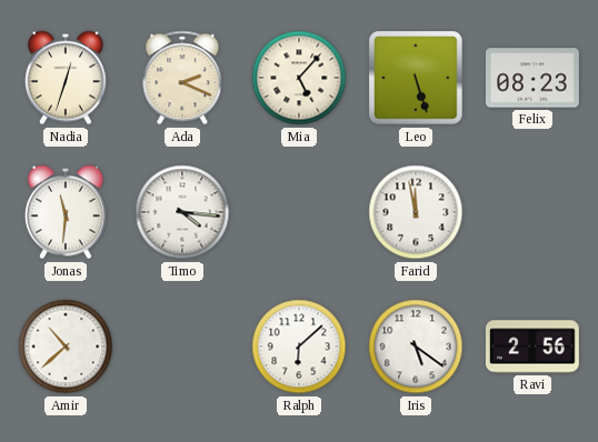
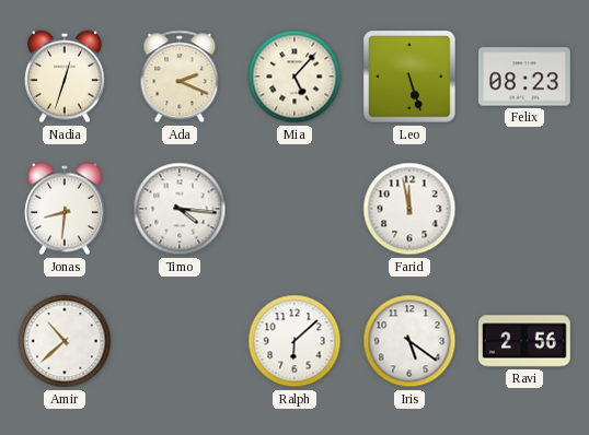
Jonas: 11:31 -> 8:31
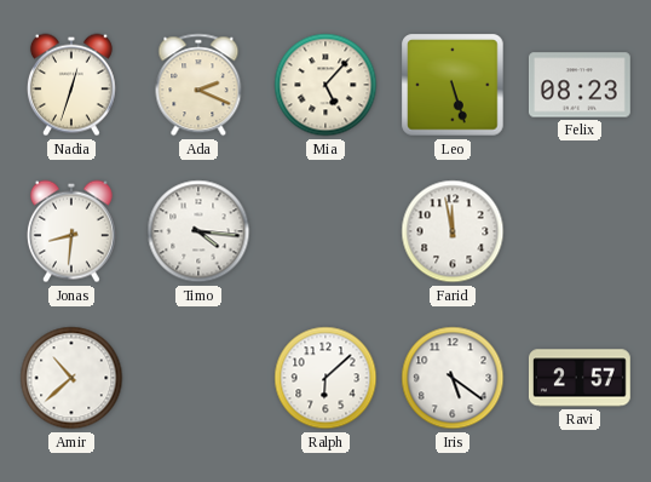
Ravi: 2:56 -> 2:57
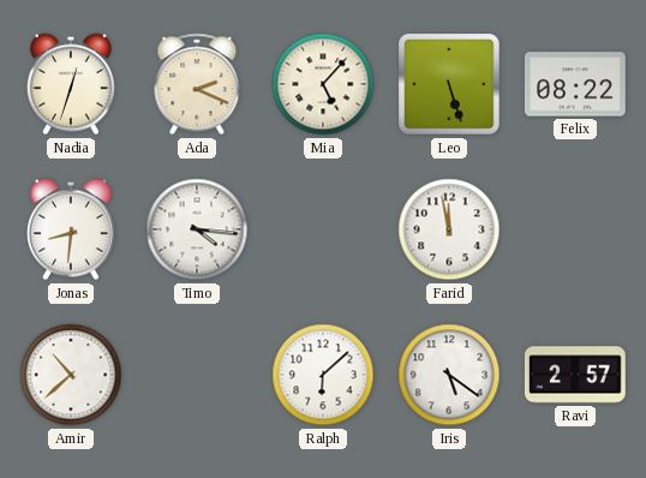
Felix: 08:23 -> 08:22
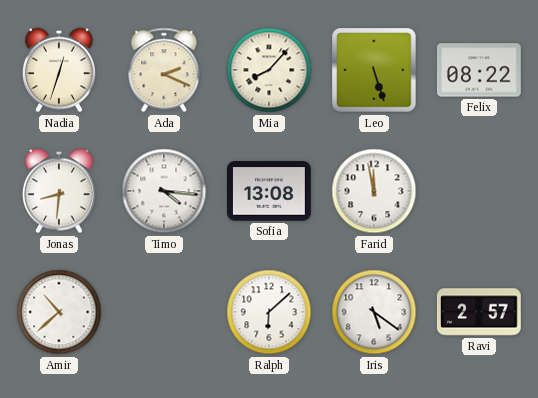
Mia: 5:07 -> 8:07
Sofia: none -> 13:08
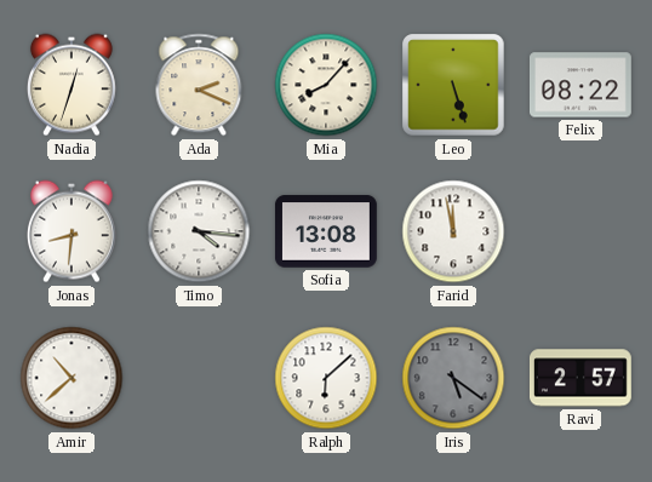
Iris dial: white -> grey
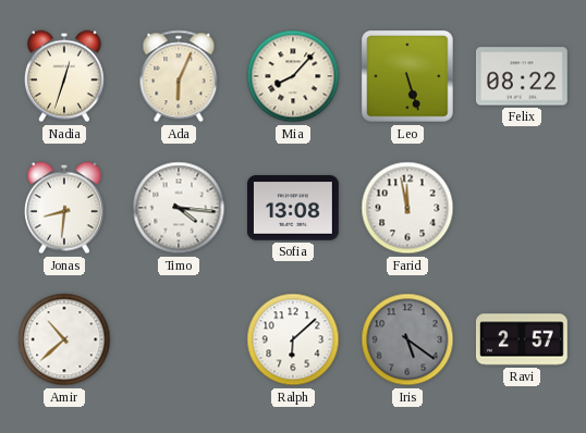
Ada: 2:19 -> 6:04
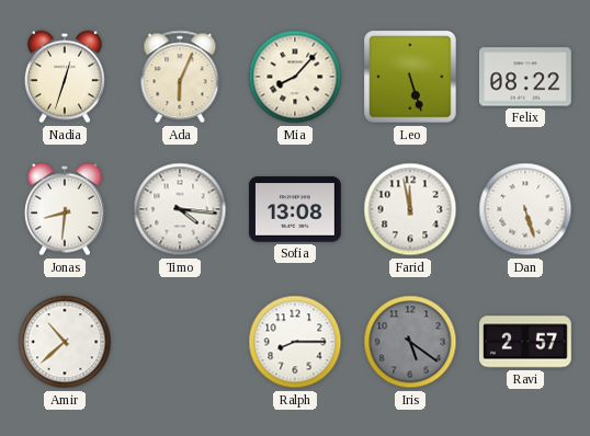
Dan: none -> 5:27
Ralph: 6:08 -> 8:15
